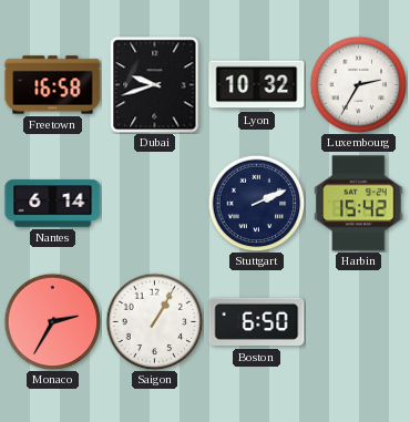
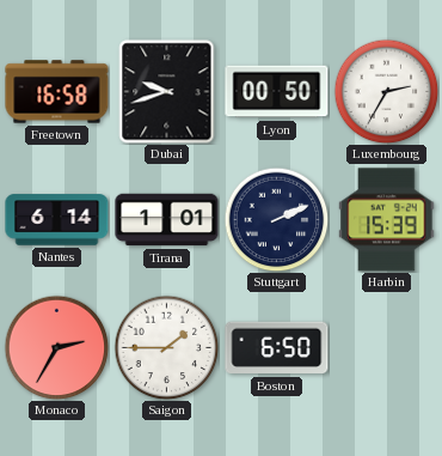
Lyon: 10:32 -> 00:50
Tirana: none -> 1:01
Harbin: 15:42 -> 15:39
Saigon: 1:05 -> 1:45
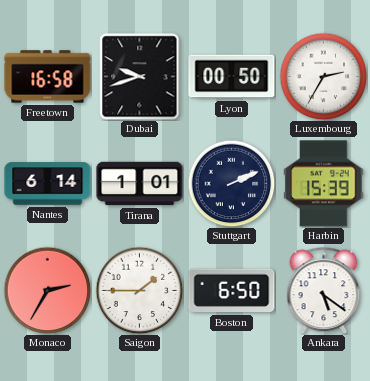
Ankara: none -> 5:21
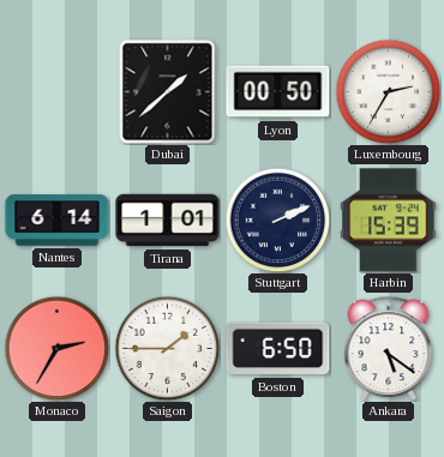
Freetown: 16:58 -> none
Dubai: 9:42 -> 1:38
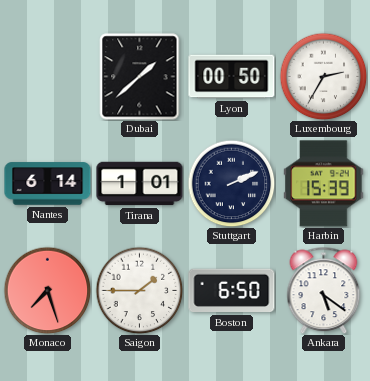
Monaco: 2:35 -> 7:27
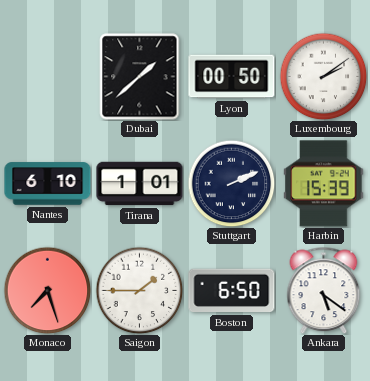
Luxembourg: 2:35 -> 2:09
Nantes: 6:14 -> 6:10
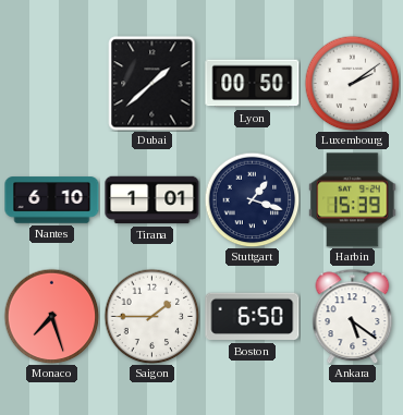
Stuttgart: 2:11 -> 1:18
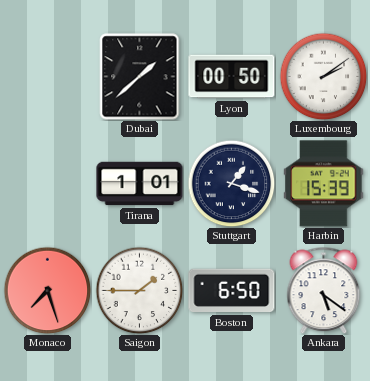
Nantes: 6:10 -> none
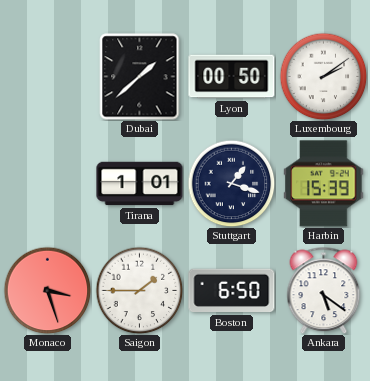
Monaco: 7:27 -> 3:27
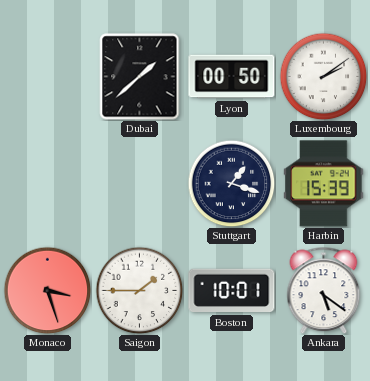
Tirana: 1:01 -> none
Boston: 6:50 -> 10:01
